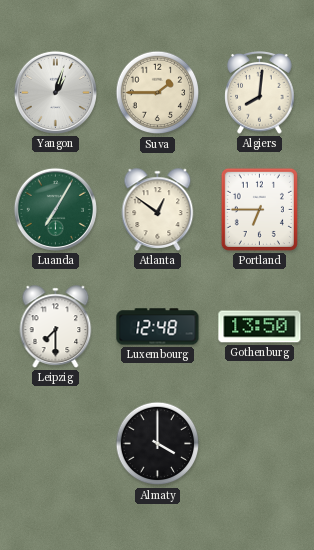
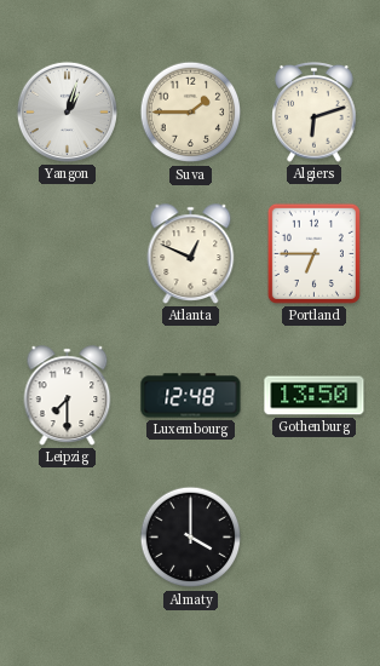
Algiers: 8:01 -> 6:12
Luanda: 7:05 -> none
Atlanta: 12:51 -> 12:49
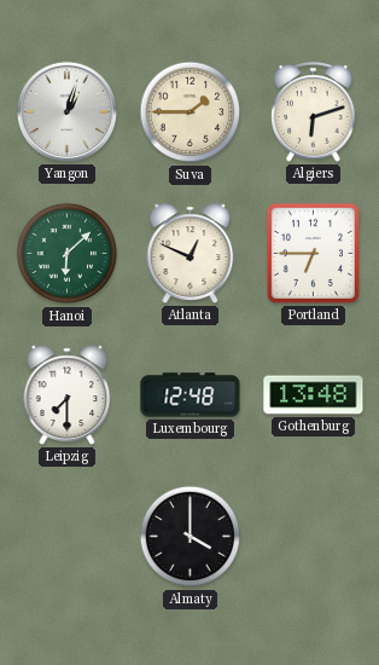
Hanoi: none -> 6:08
Gothenburg: 13:50 -> 13:48
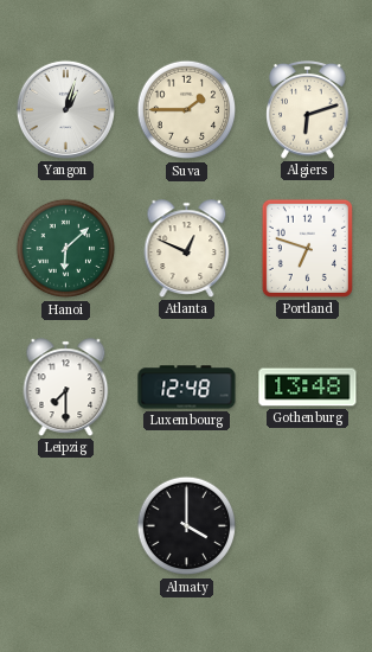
Portland: 6:45 -> 6:48
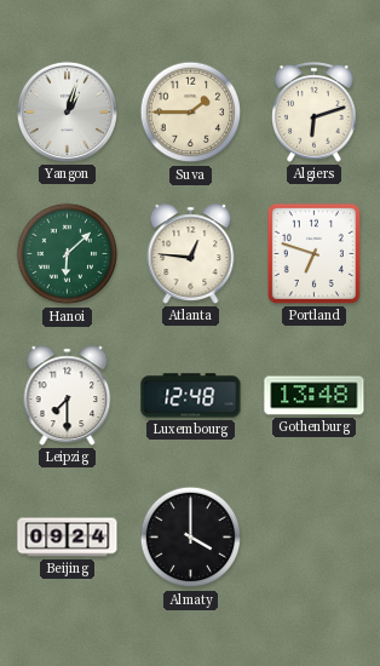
Atlanta: 12:49 -> 12:46
Beijing: none -> 09:24
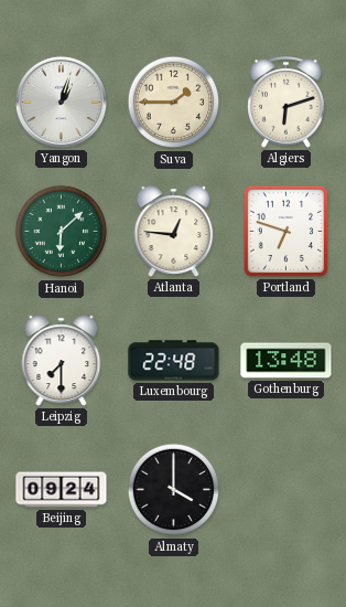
Luxembourg: 12:48 -> 22:48
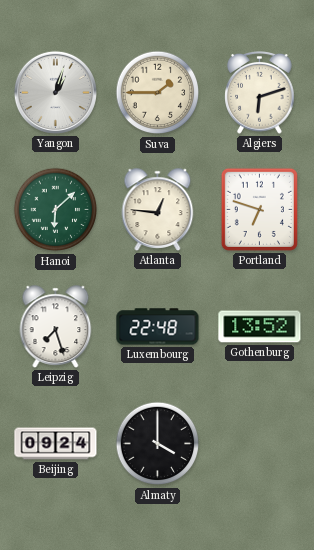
Leipzig: 7:30 -> 7:27
Gothenburg: 13:48 -> 13:52
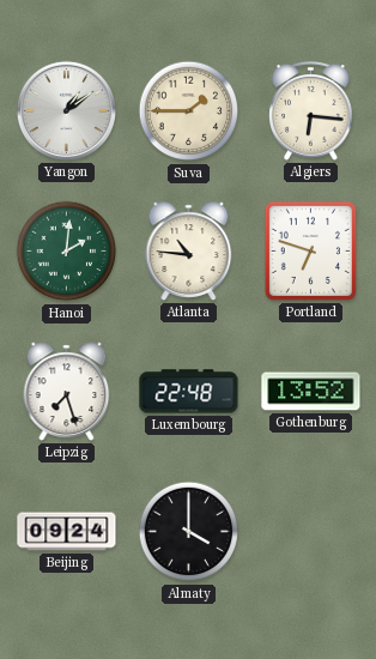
Yangon: 1:03 -> 1:09
Algiers: 6:12 -> 6:16
Hanoi: 6:08 -> 2:01
Atlanta: 12:46 -> 10:46
